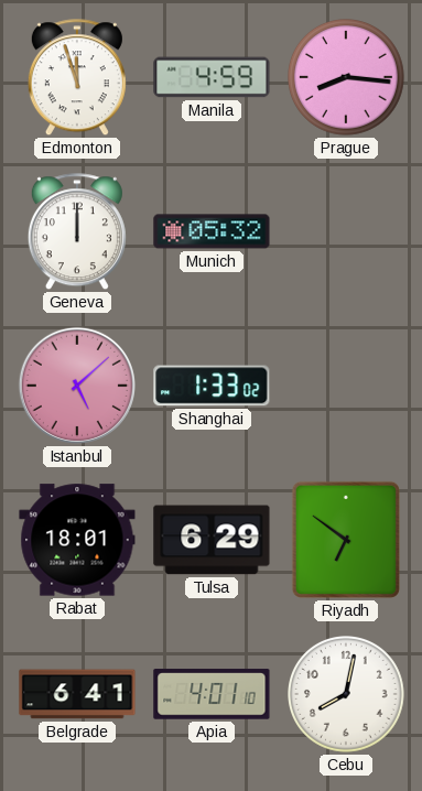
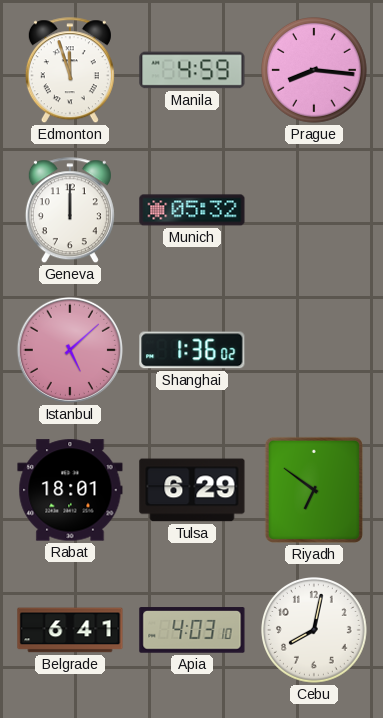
Shanghai: 1:33 -> 1:36
Apia: 4:01 -> 4:03
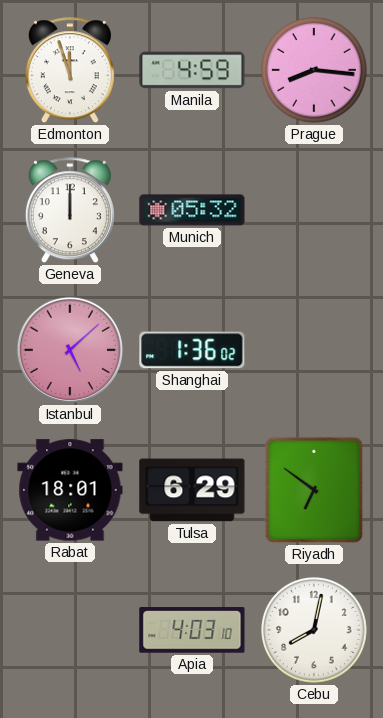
Belgrade: 6:41 -> none
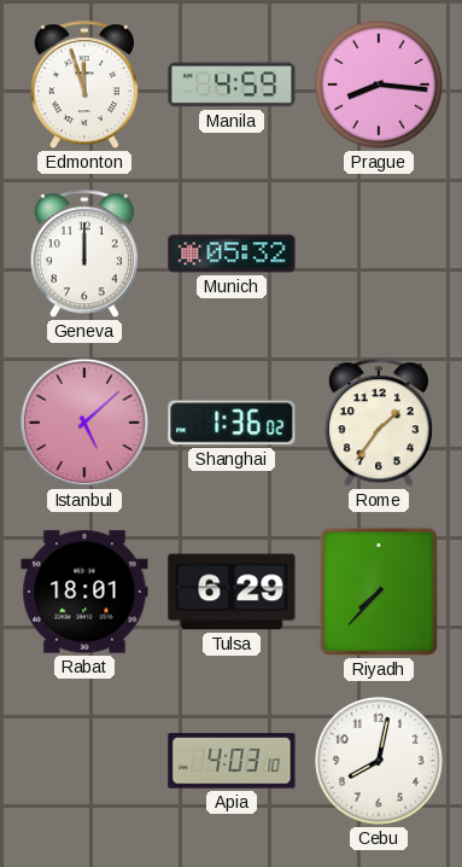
Rome: none -> 1:36
Riyadh: 6:51 -> 7:37
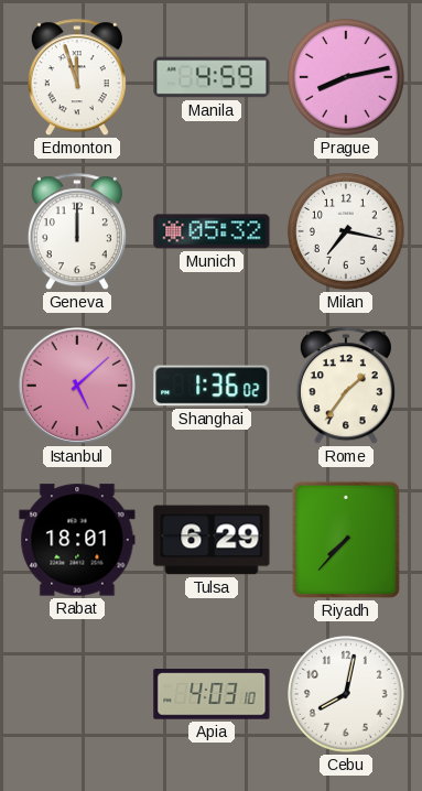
Prague: 8:16 -> 8:13
Milan: none -> 7:17
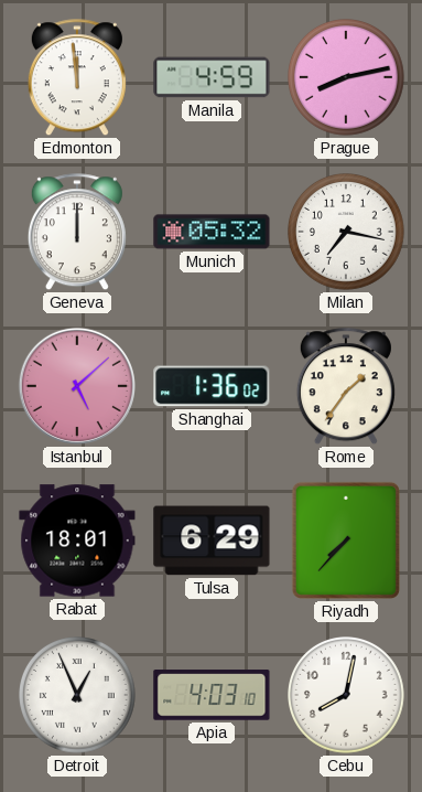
Edmonton: 11:57 -> 11:59
Detroit: none -> 12:56
